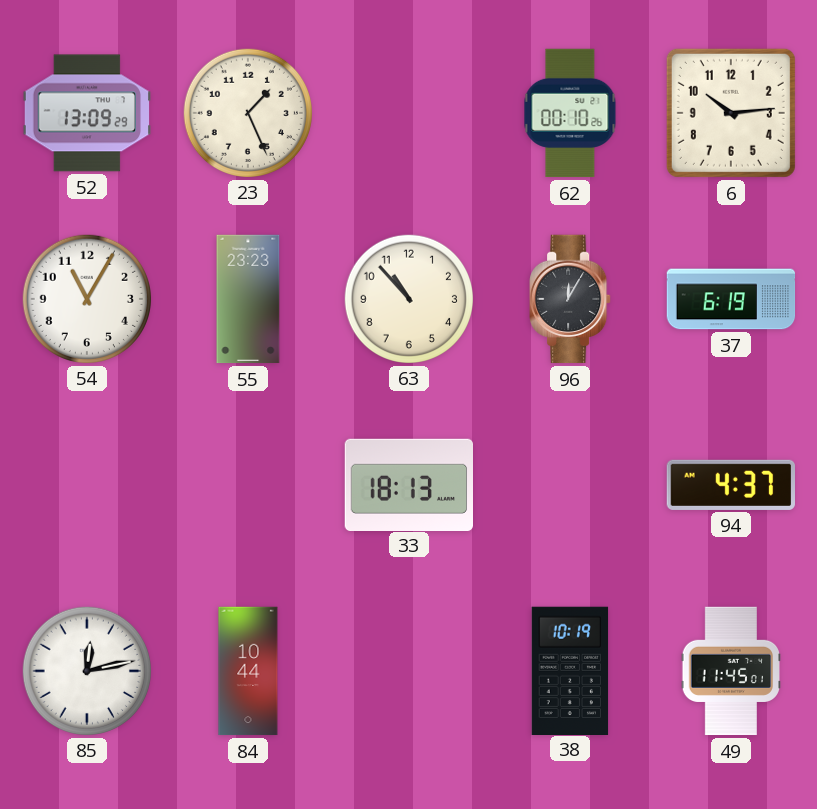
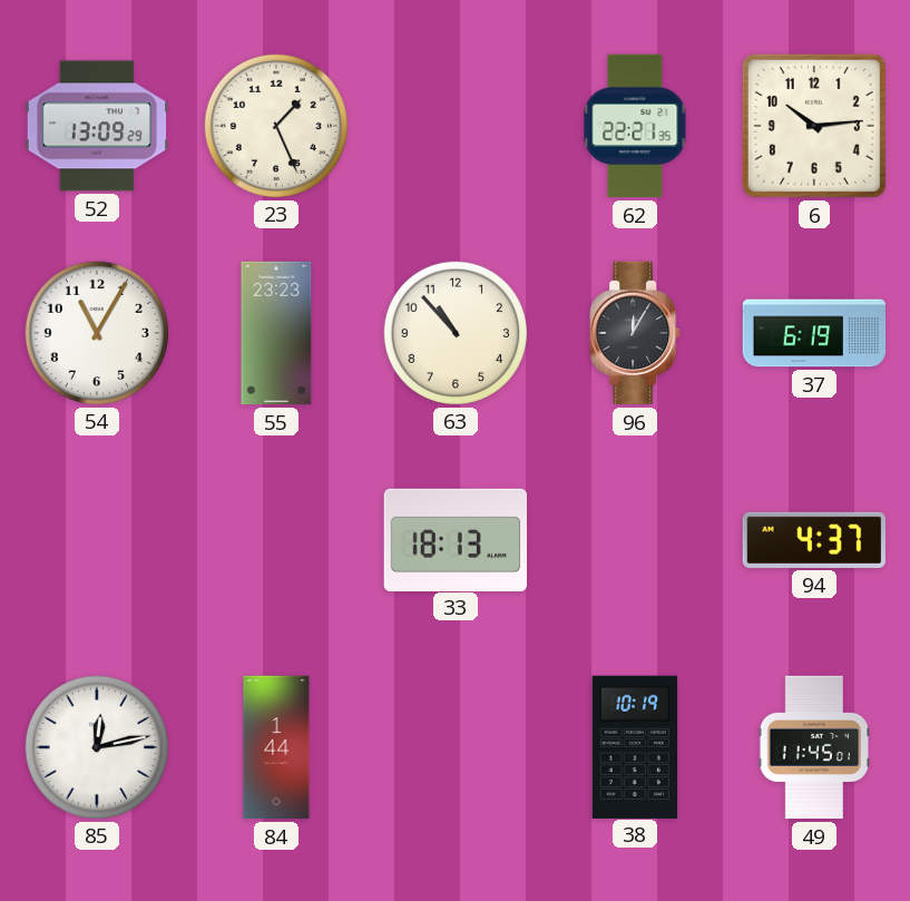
62: 00:10 -> 22:21
84: 10:44 -> 1:44
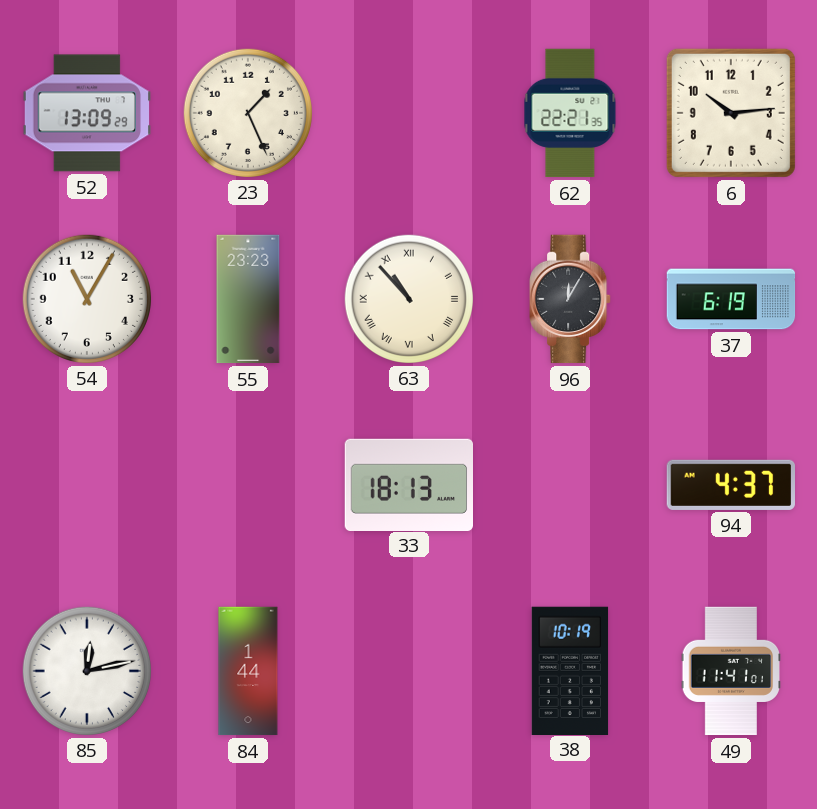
63 numerals: Arabic -> Roman
49: 11:45 -> 11:41
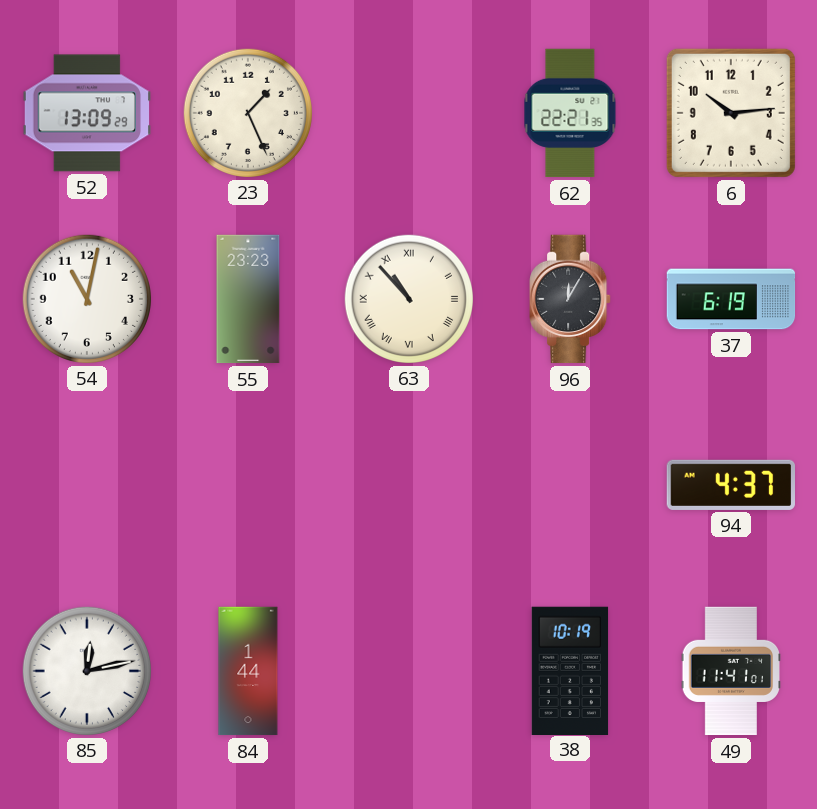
54: 11:05 -> 11:02
33: 18:13 -> none
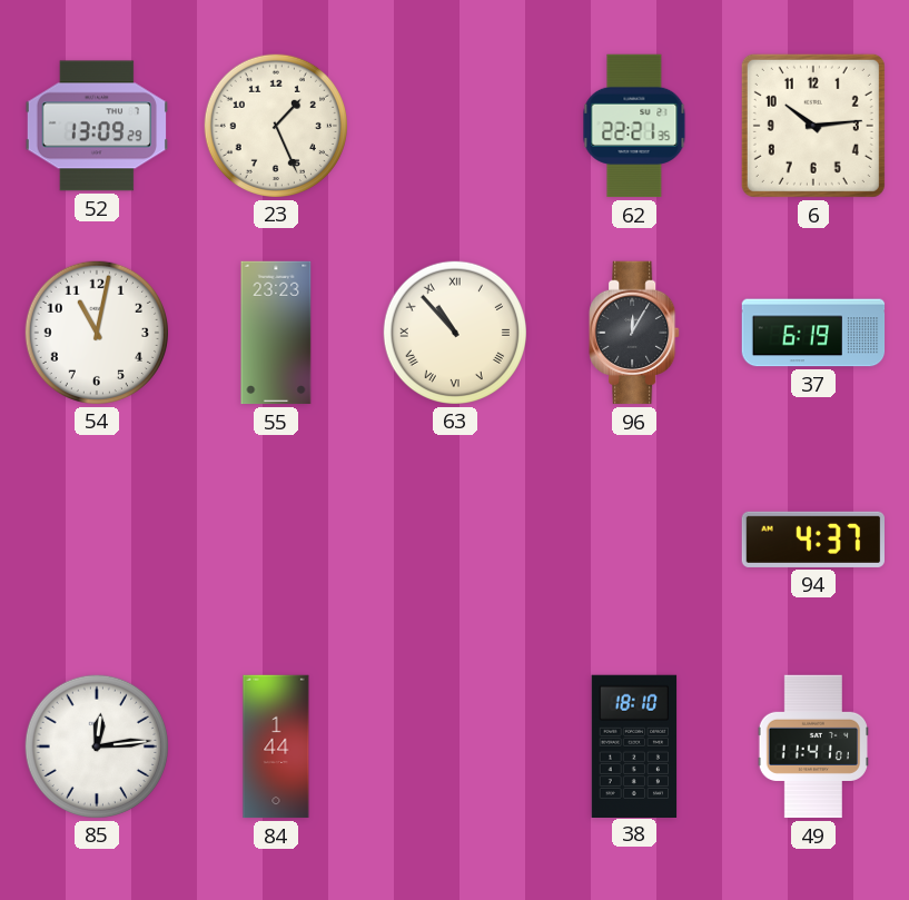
85: 12:13 -> 12:14
38: 10:19 -> 18:10
